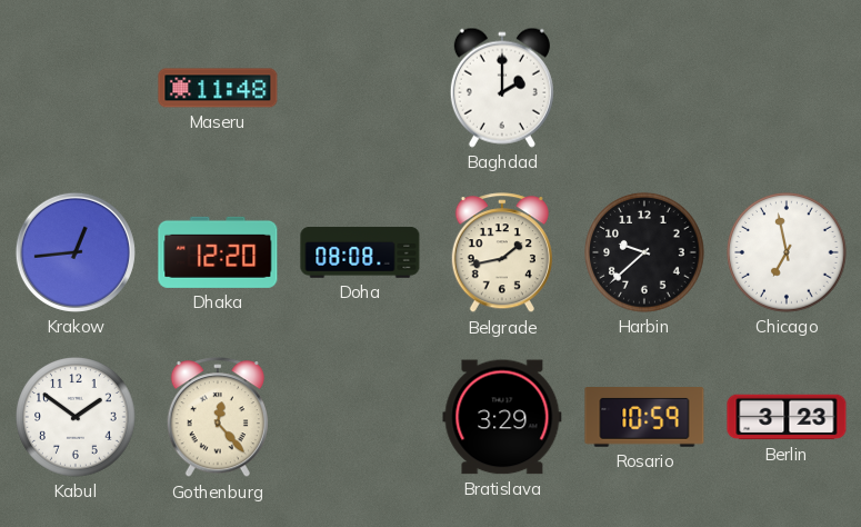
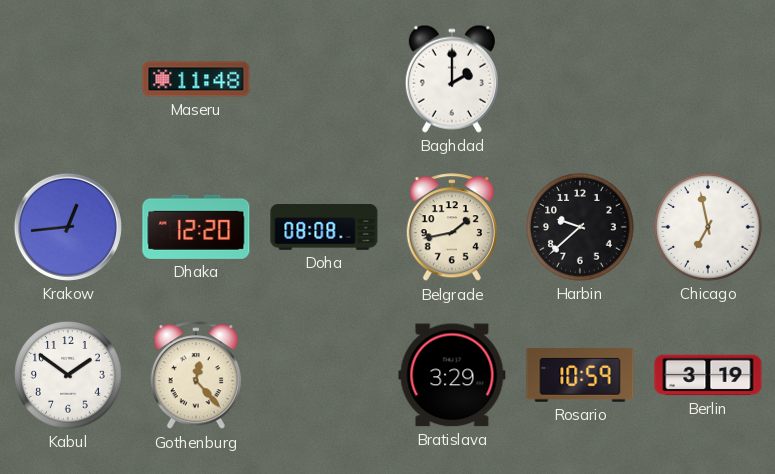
Berlin: 3:23 -> 3:19
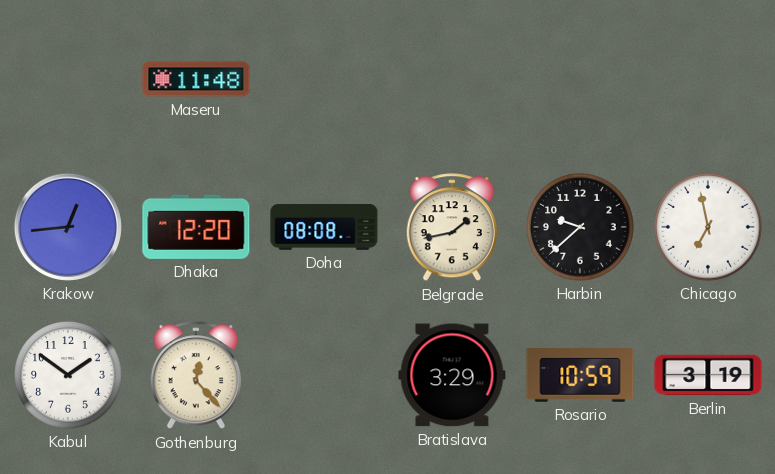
Baghdad: 2:00 -> none
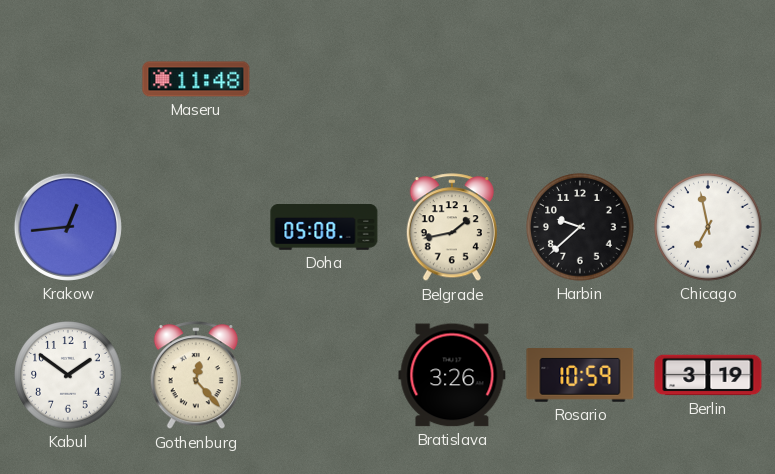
Dhaka: 12:20 -> none
Doha: 08:08 -> 05:08
Bratislava: 3:29 -> 3:26
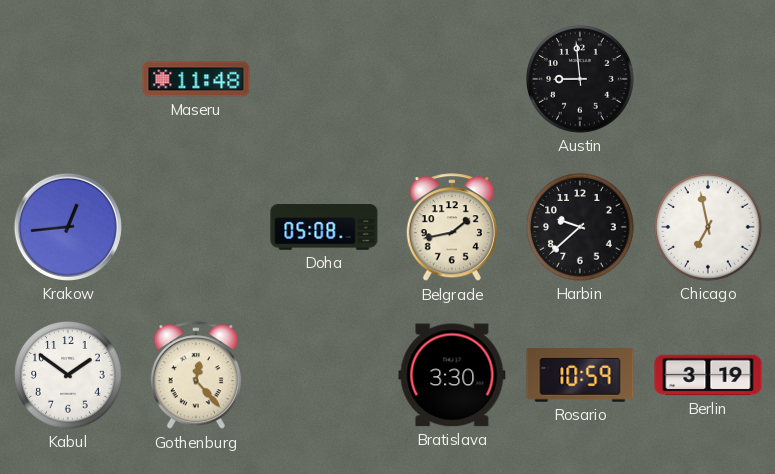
Austin: none -> 8:59
Bratislava: 3:26 -> 3:30
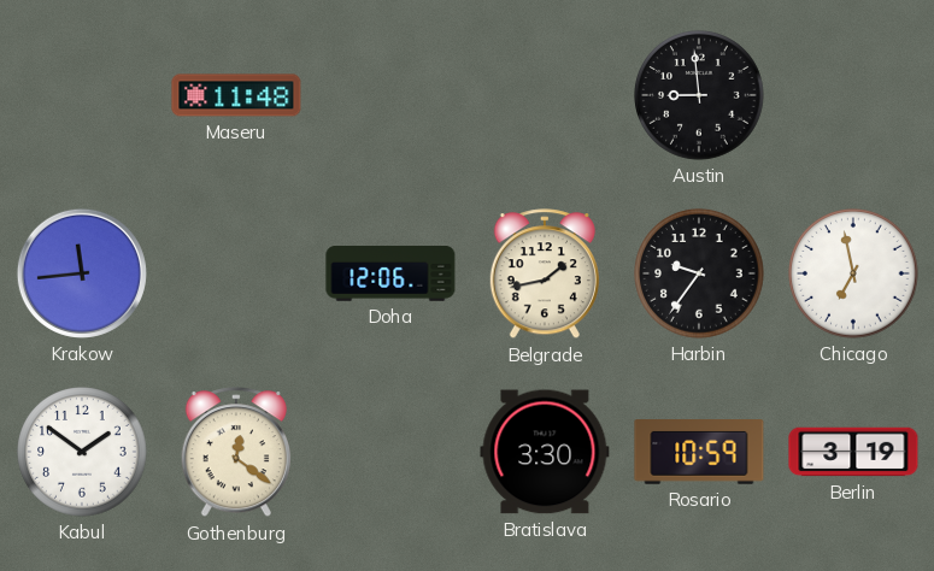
Krakow: 12:44 -> 11:44
Doha: 05:08 -> 12:06
Harbin: 9:38 -> 9:36
Gothenburg: 12:23 -> 12:21
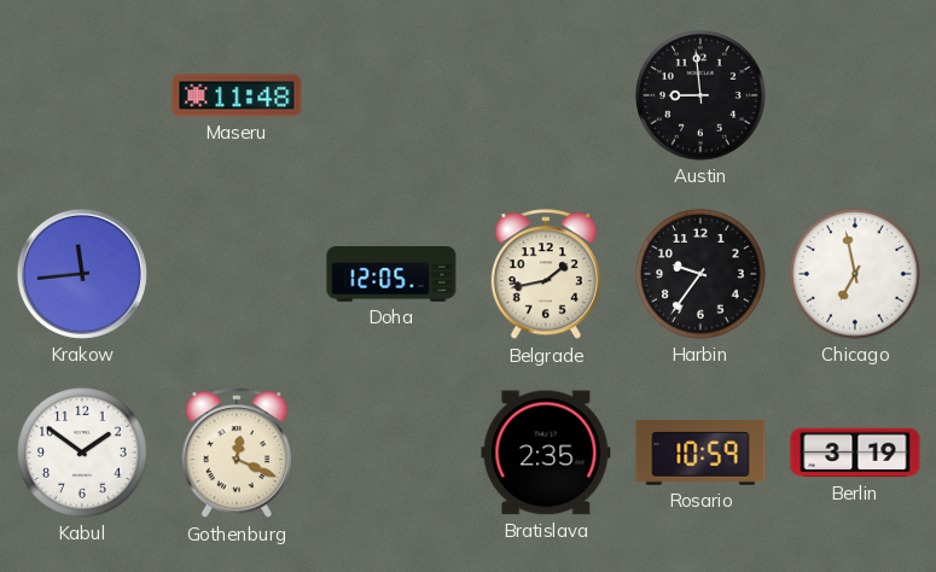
Doha: 12:06 -> 12:05
Gothenburg: 12:21 -> 12:19
Bratislava: 3:30 -> 2:35
